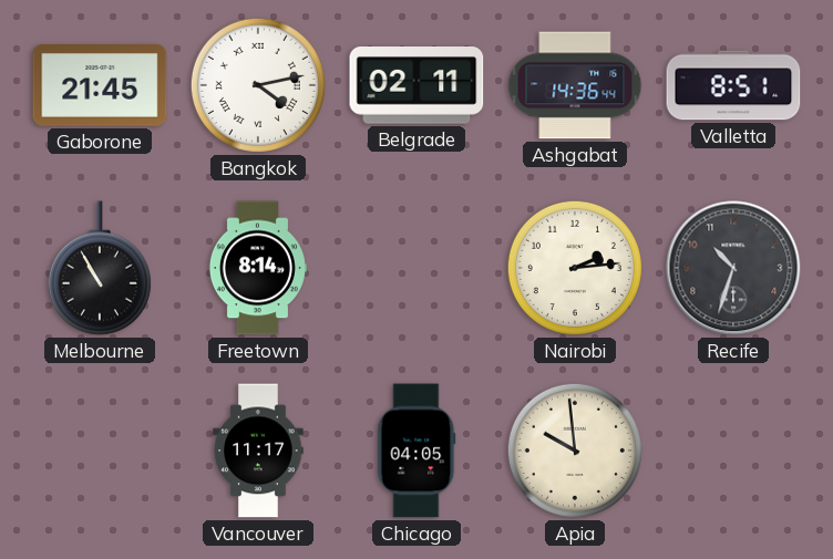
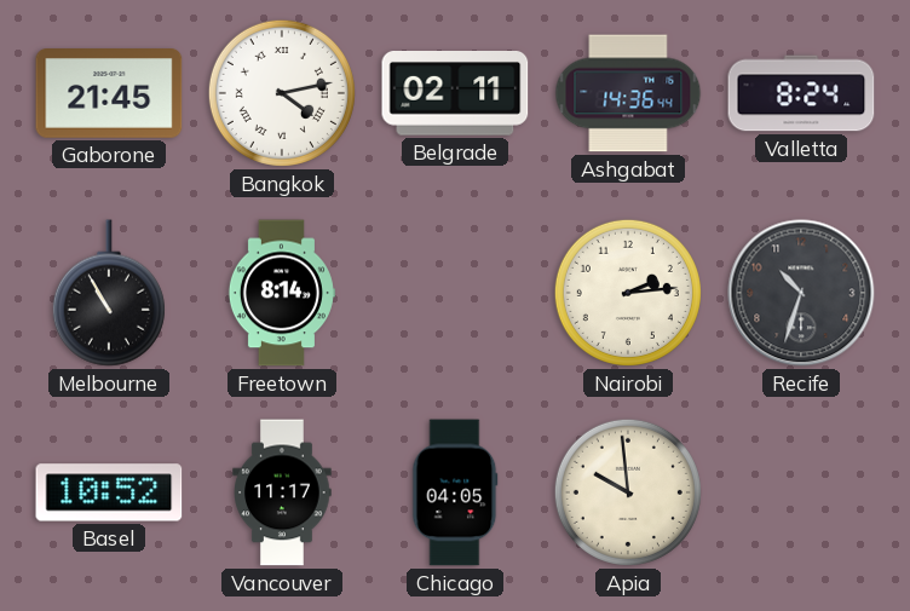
Valletta: 8:51 -> 8:24
Basel: none -> 10:52
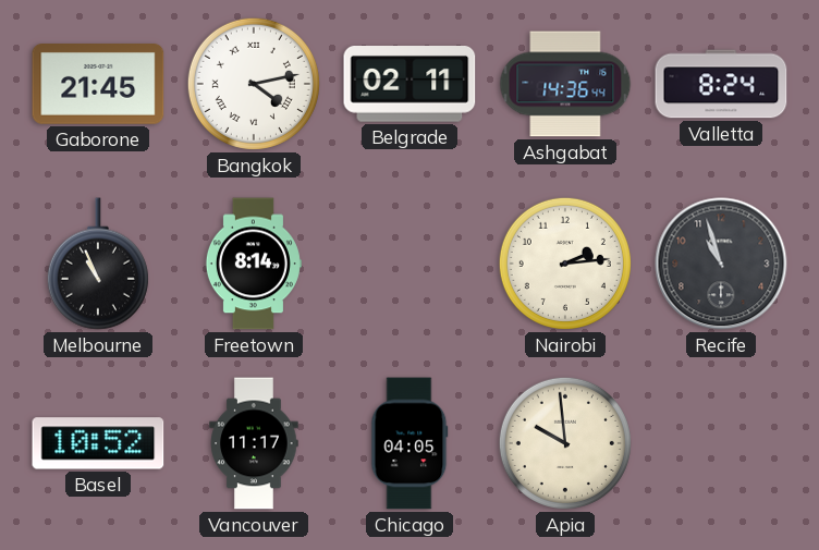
Melbourne: 10:55 -> 10:56
Recife: 10:33 -> 10:57
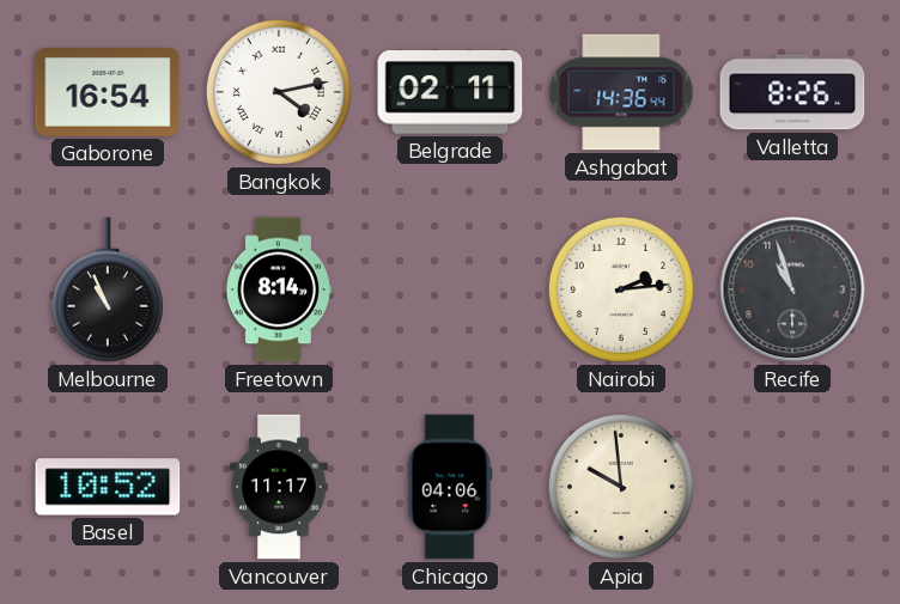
Gaborone: 21:45 -> 16:54
Valletta: 8:24 -> 8:26
Chicago: 04:05 -> 04:06
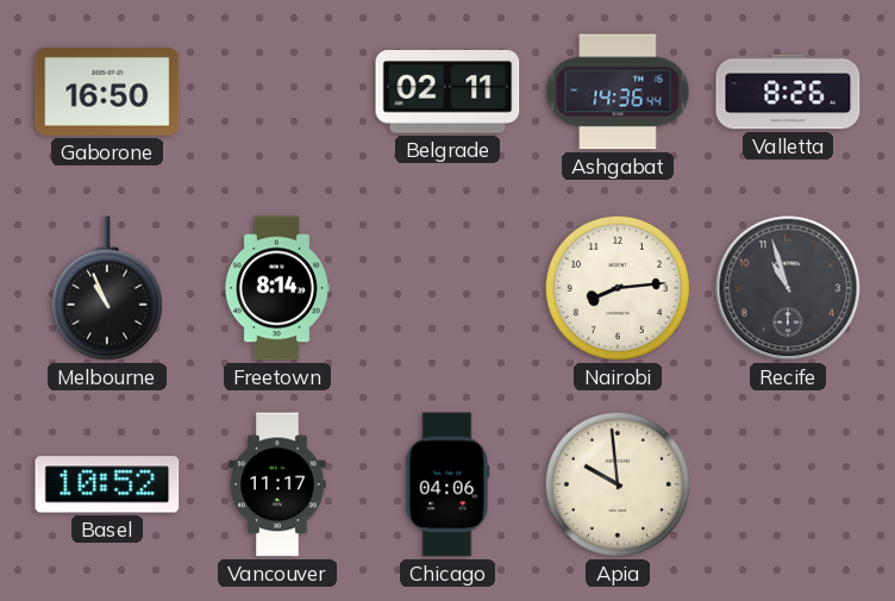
Gaborone: 16:54 -> 16:50
Bangkok: 4:13 -> none
Nairobi: 2:14 -> 8:14
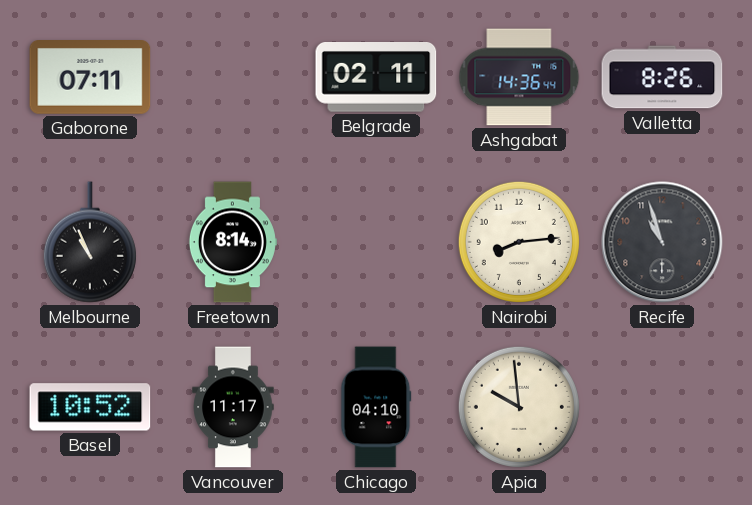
Gaborone: 16:50 -> 07:11
Chicago: 04:06 -> 04:10
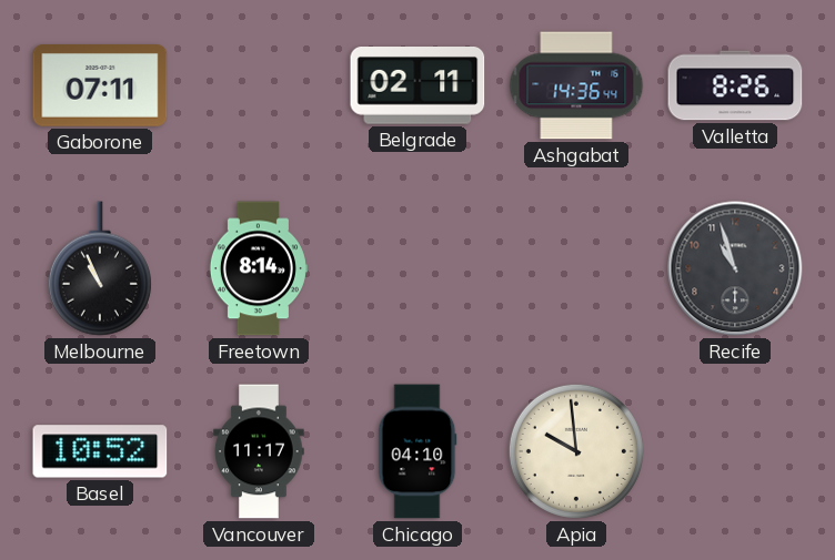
Nairobi: 8:14 -> none
